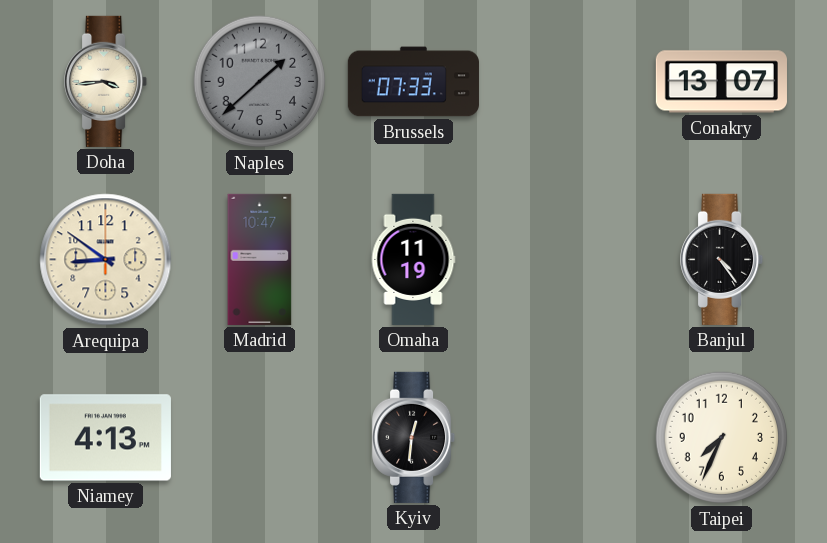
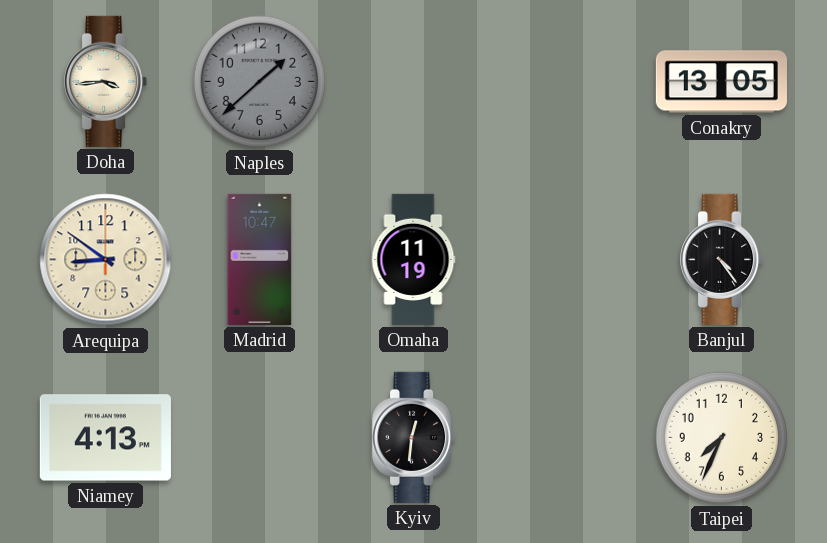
Brussels: 07:33 -> none
Conakry: 13:07 -> 13:05
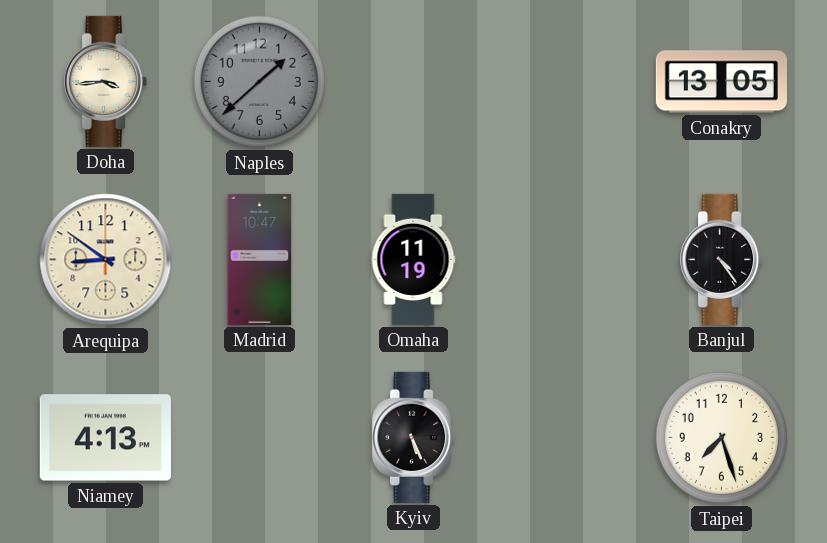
Kyiv: 12:31 -> 5:26
Taipei: 7:34 -> 7:27
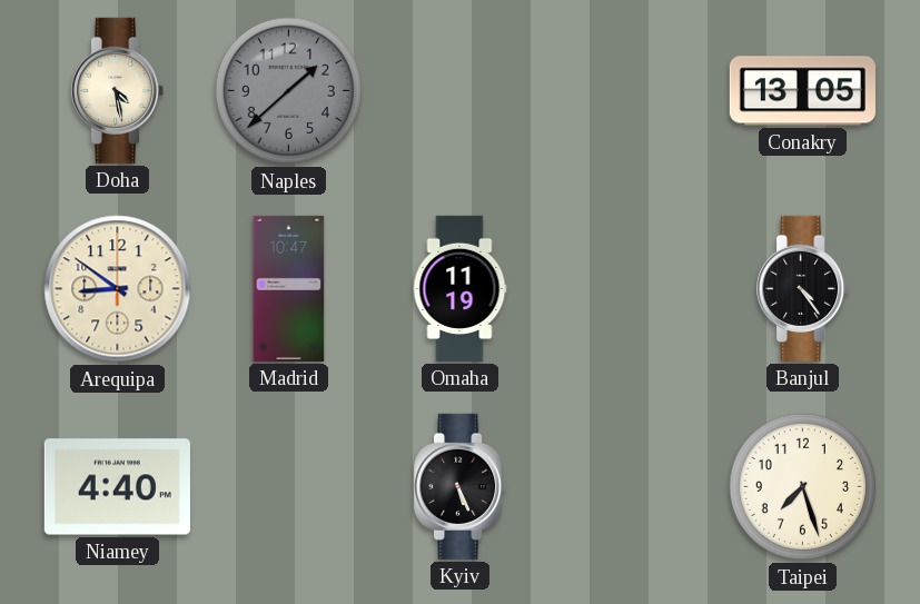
Doha: 3:44 -> 4:28
Niamey: 4:13 -> 4:40
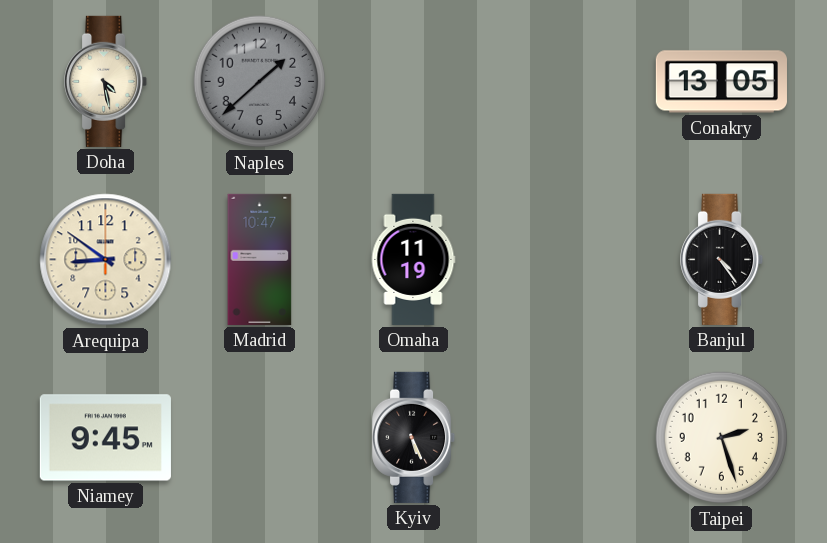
Niamey: 4:40 -> 9:45
Taipei: 7:27 -> 2:27
